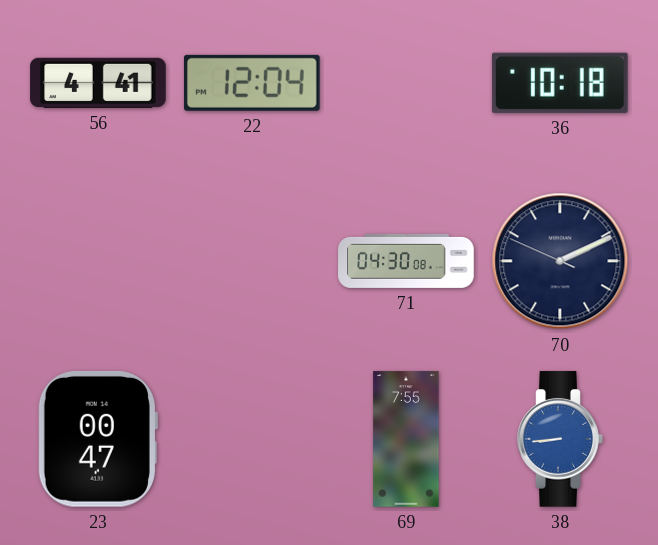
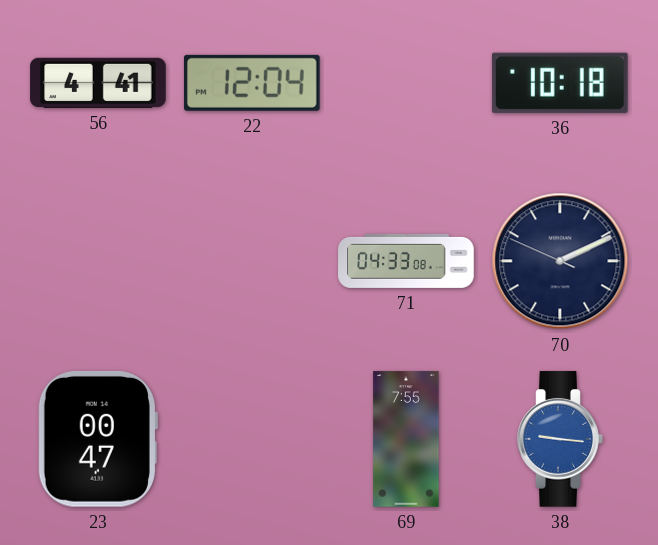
71: 04:30 -> 04:33
38: 8:44 -> 9:16
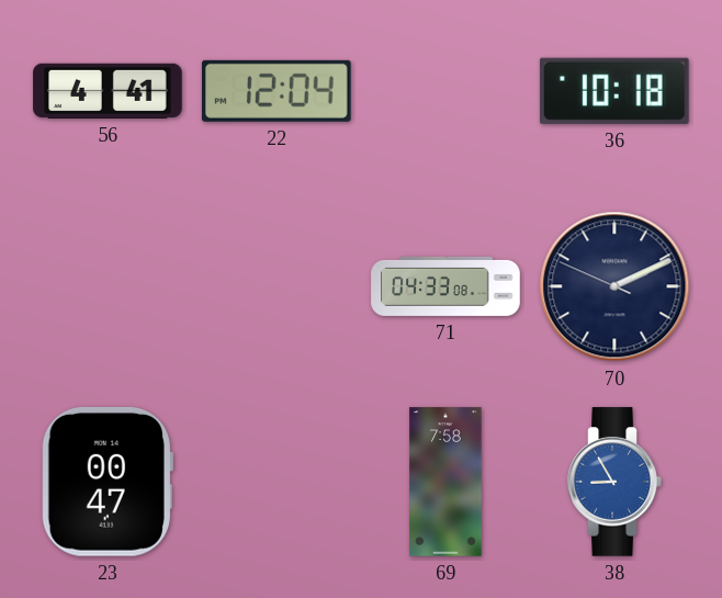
69: 7:55 -> 7:58
38: 9:16 -> 8:55
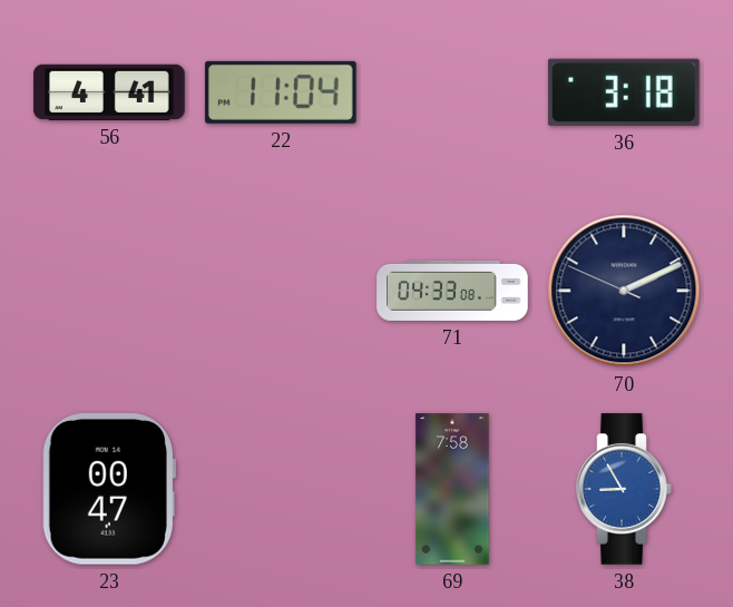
22: 12:04 -> 11:04
36: 10:18 -> 3:18
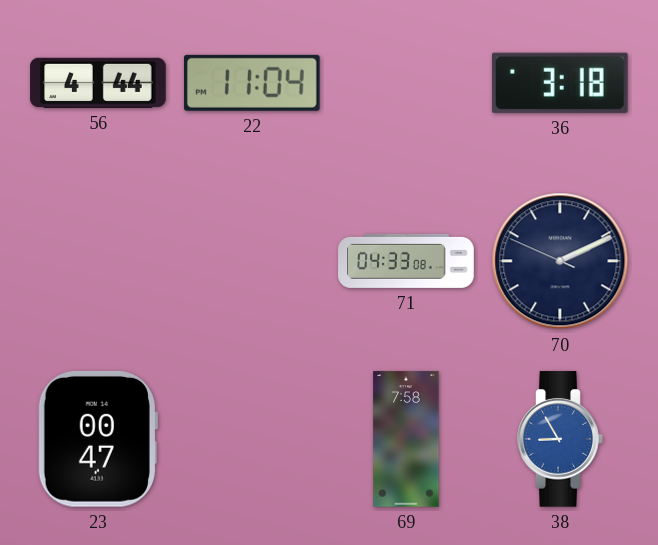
56: 4:41 -> 4:44
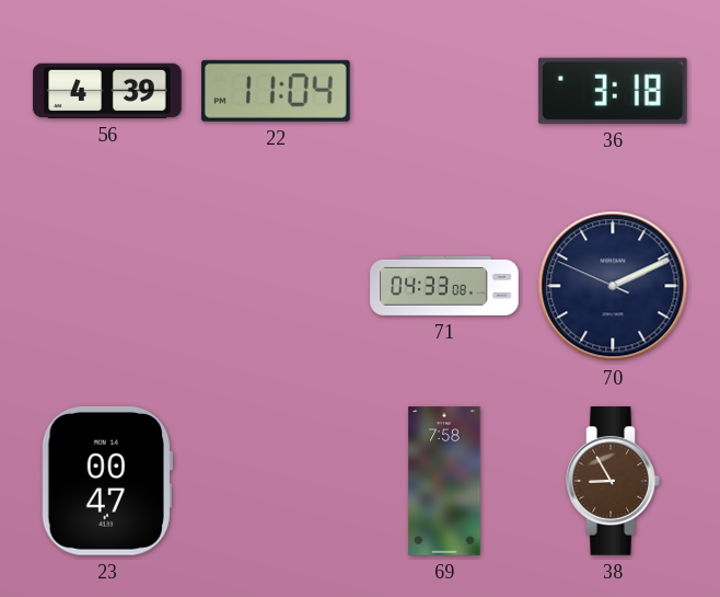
56: 4:44 -> 4:39
38 dial: blue -> brown
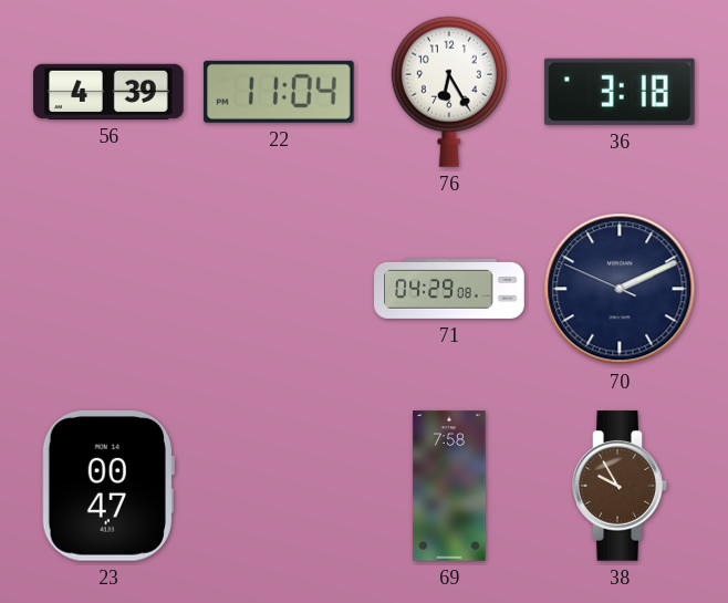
76: none -> 6:25
71: 04:33 -> 04:29
38: 8:55 -> 9:55
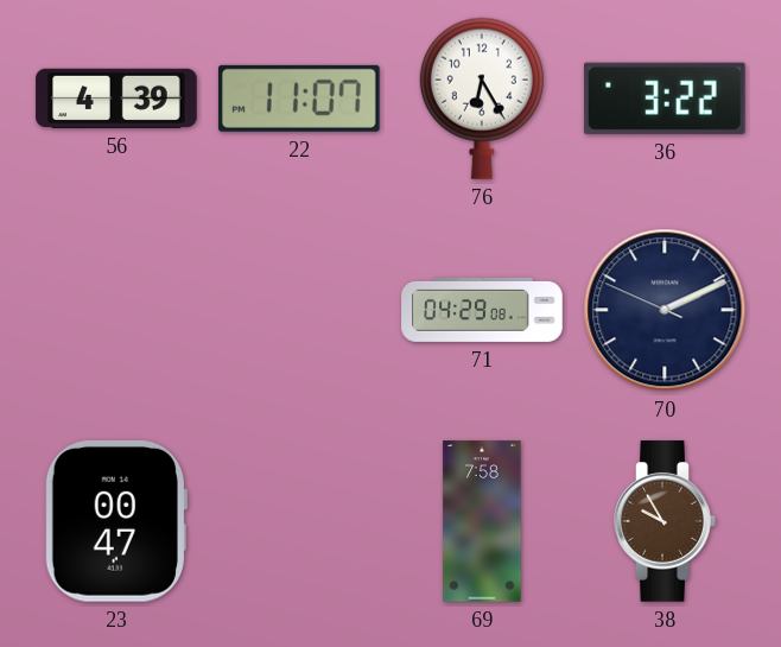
22: 11:04 -> 11:07
36: 3:18 -> 3:22
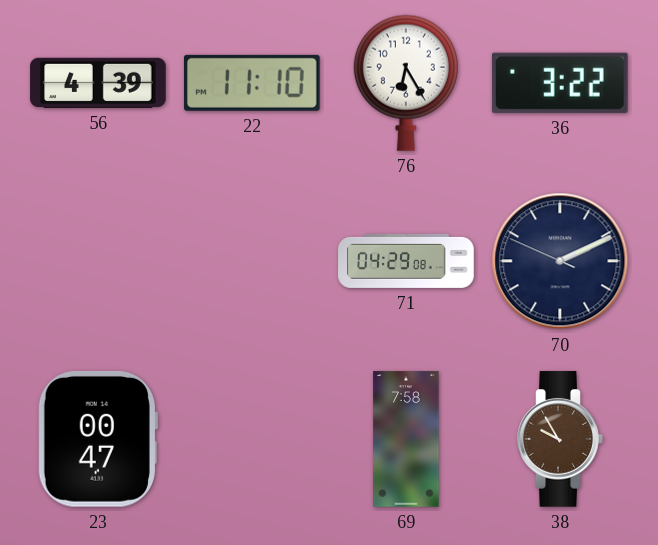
22: 11:07 -> 11:10
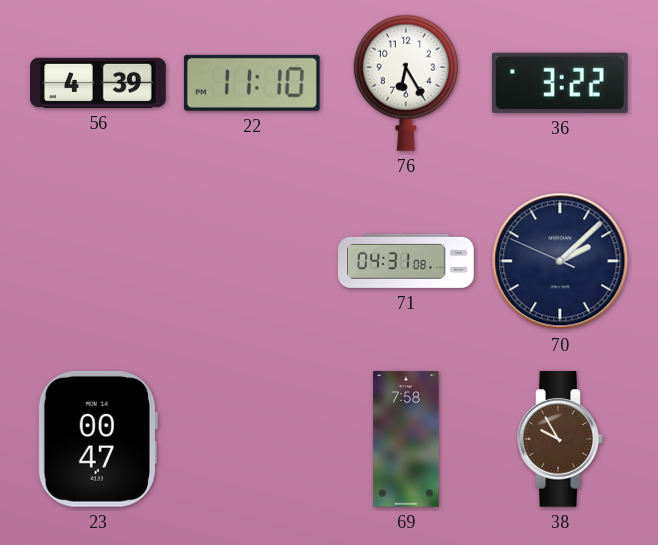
71: 04:29 -> 04:31
70: 2:10 -> 2:07
